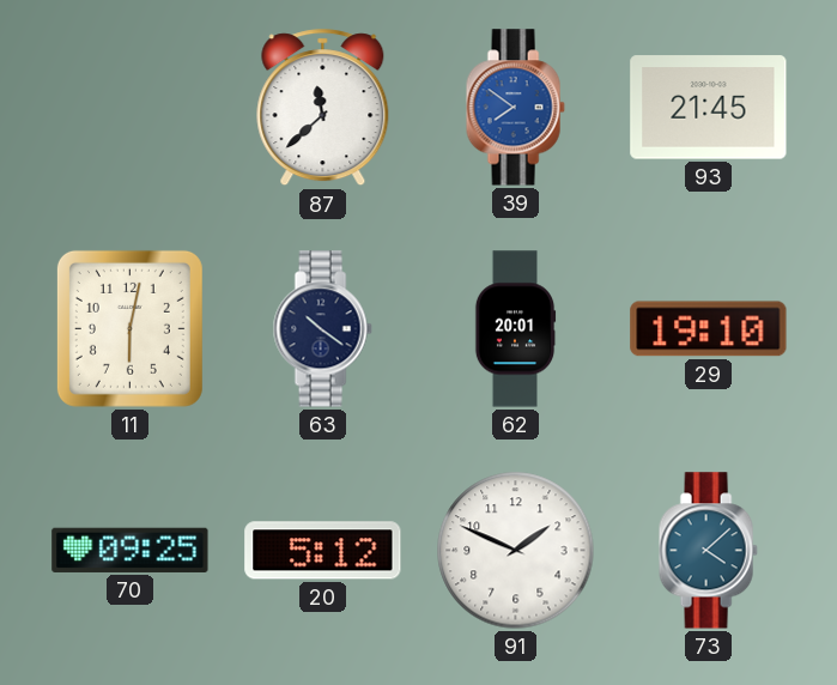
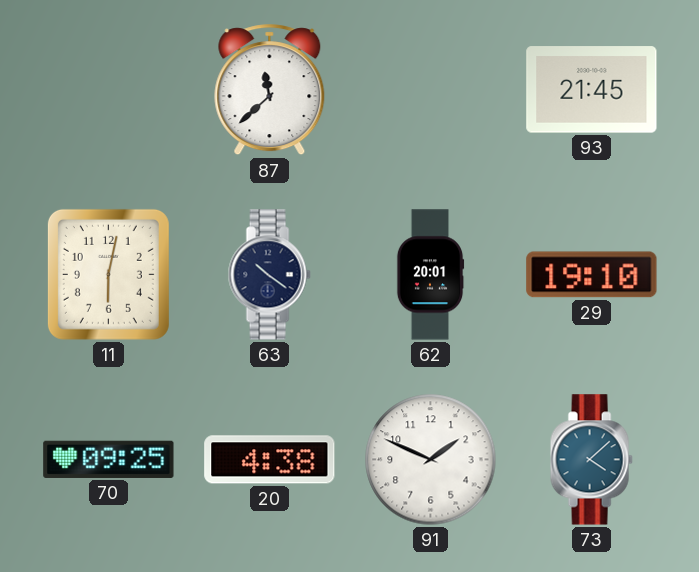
39: 7:51 -> none
20: 5:12 -> 4:38
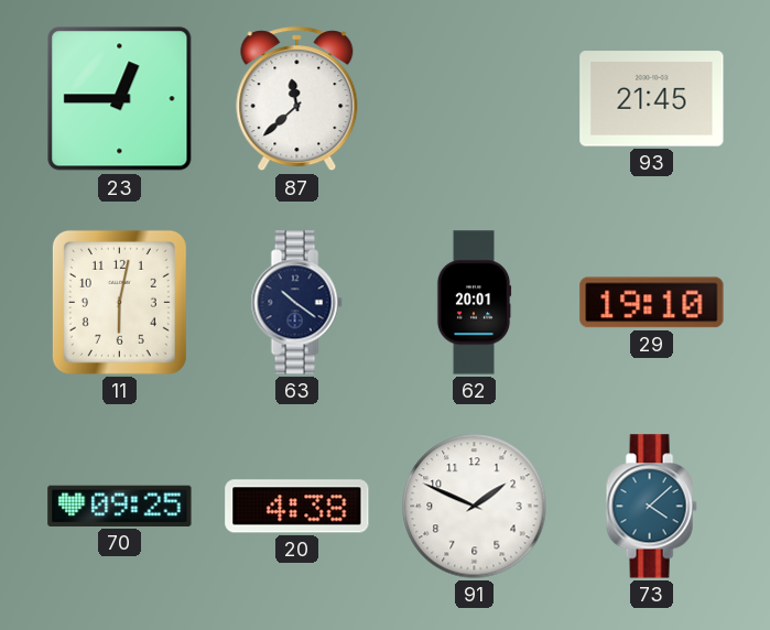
23: none -> 12:45
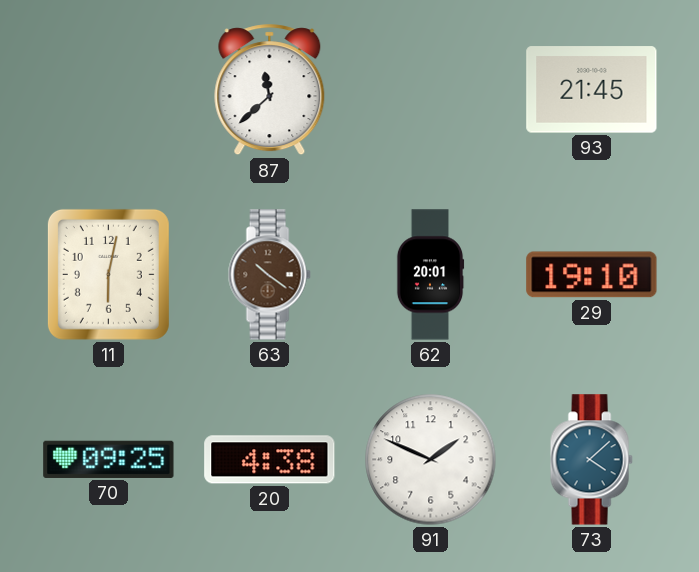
23: 12:45 -> none
63 dial: navy -> brown
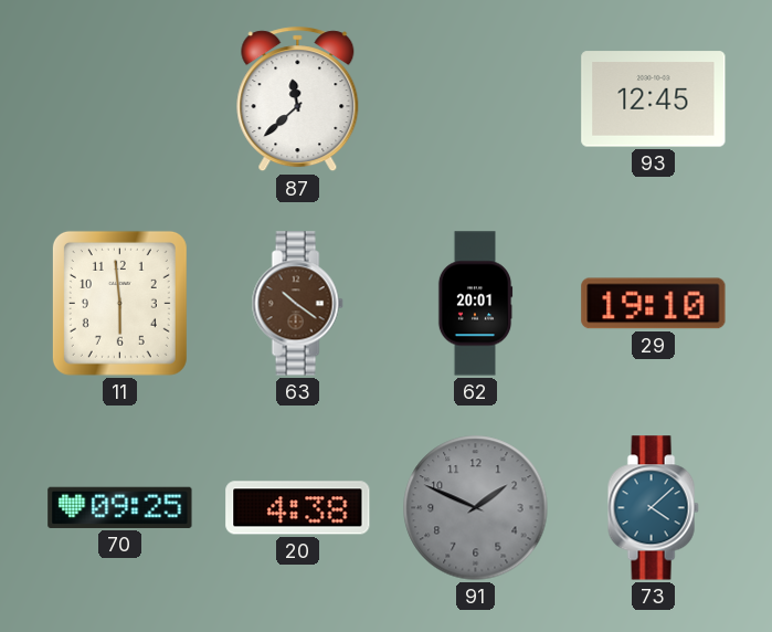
93: 21:45 -> 12:45
11: 6:02 -> 5:59
91 dial: white -> grey
